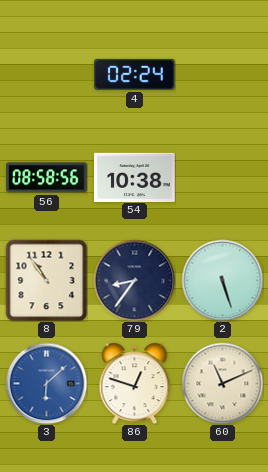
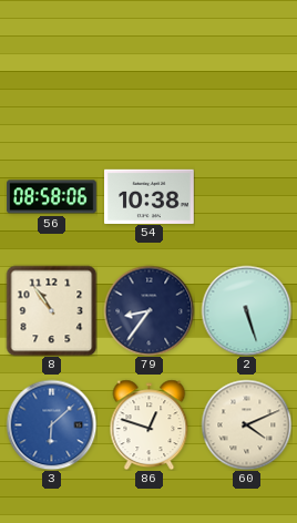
4: 02:24 -> none
56: 08:58:56 -> 08:58:06
60: 11:11 -> 4:11
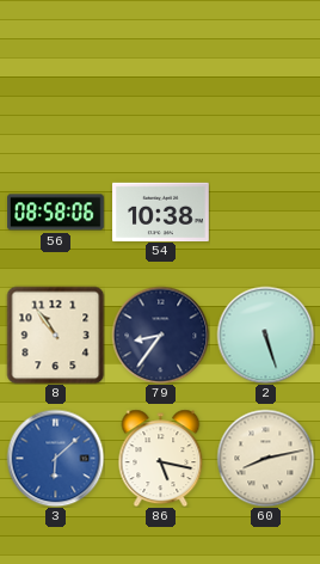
86: 12:48 -> 5:17
60: 4:11 -> 8:13
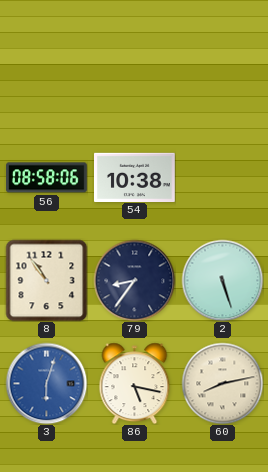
3: 6:08 -> 6:03
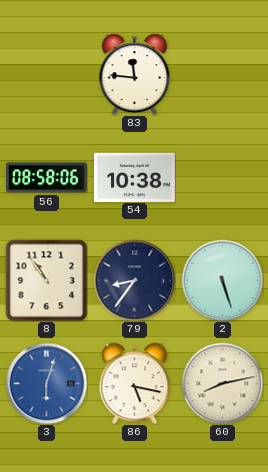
83: none -> 11:46
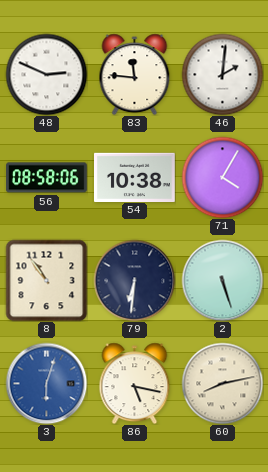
48: none -> 2:49
46: none -> 2:01
71: none -> 4:05
79: 8:36 -> 6:31
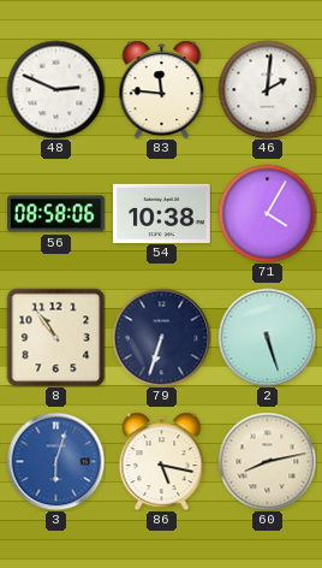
79: 6:31 -> 6:33
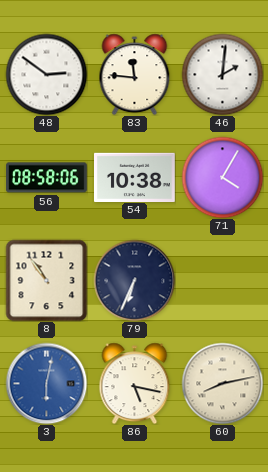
48: 2:49 -> 2:51
79: 6:33 -> 6:34
2: 5:27 -> none
3: 6:03 -> 6:02
